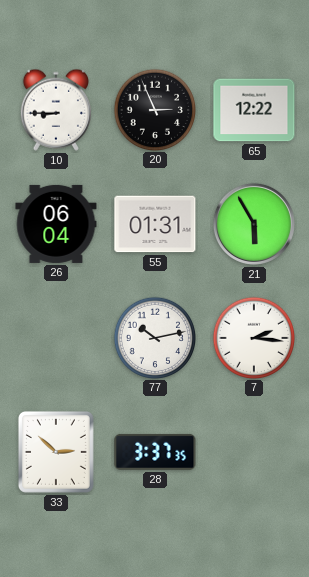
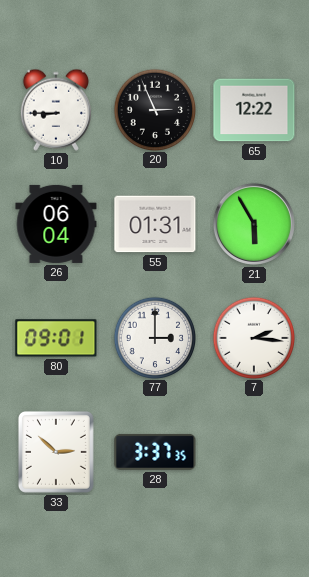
80: none -> 09:01
77: 10:13 -> 3:00
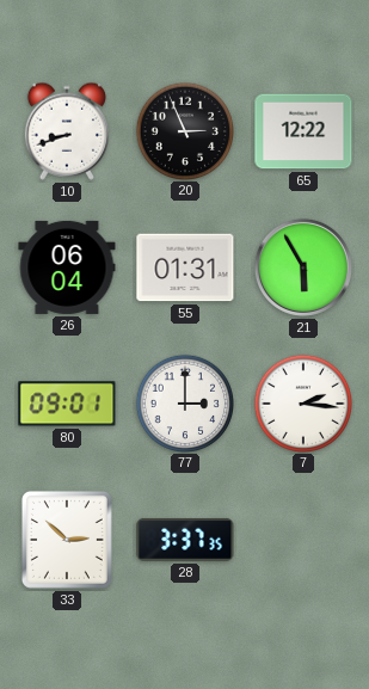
10: 8:45 -> 8:42
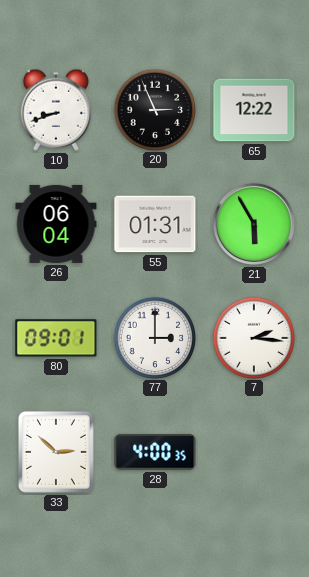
28: 3:37 -> 4:00
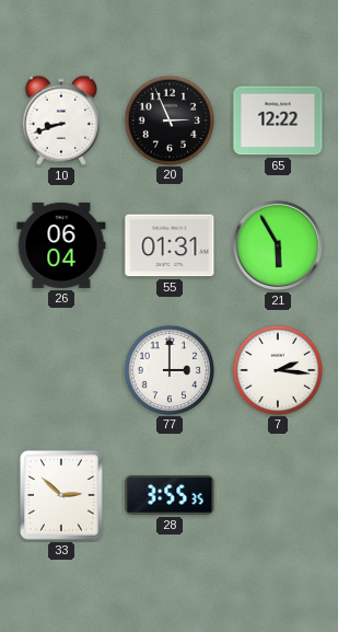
80: 09:01 -> none
28: 4:00 -> 3:55
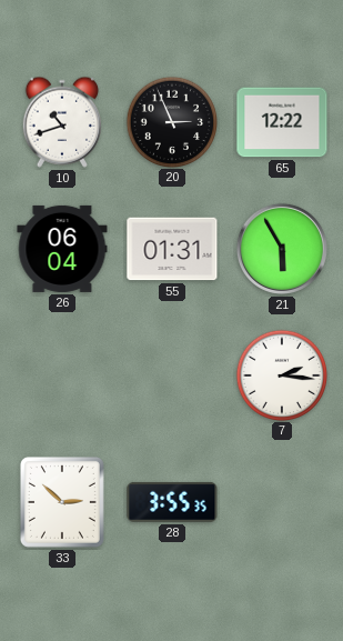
10: 8:42 -> 10:42
77: 3:00 -> none
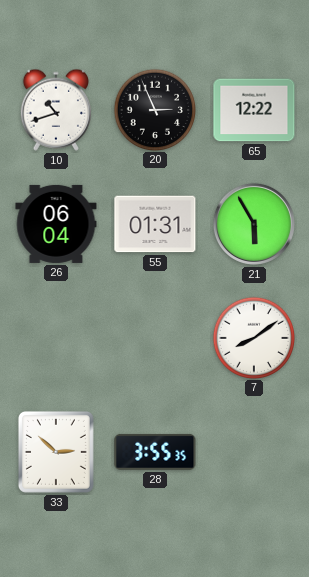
7: 2:16 -> 8:09
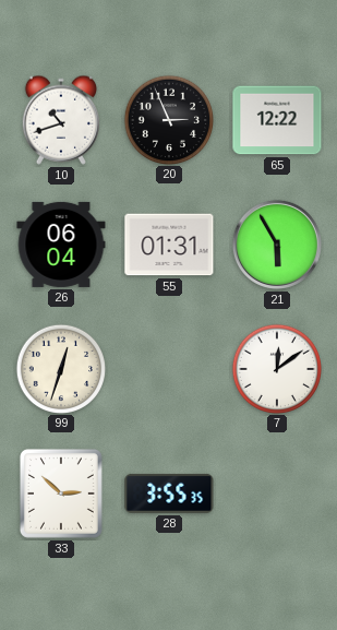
99: none -> 12:33
7: 8:09 -> 12:09
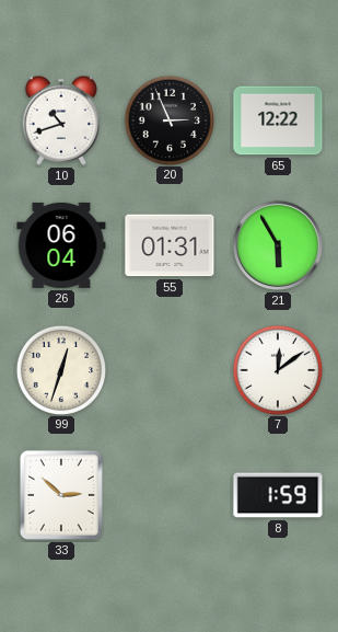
28: 3:55 -> none
8: none -> 1:59
